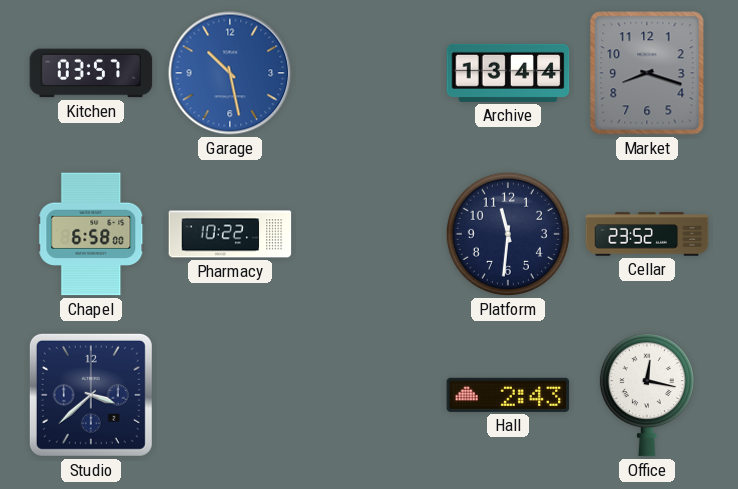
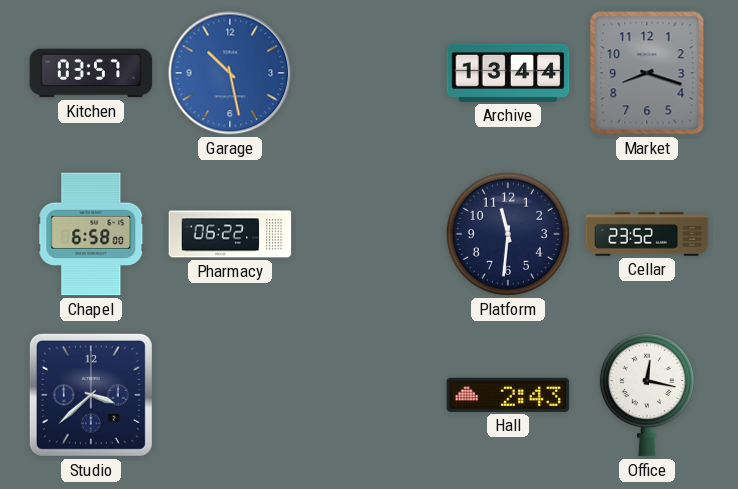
Pharmacy: 10:22 -> 06:22
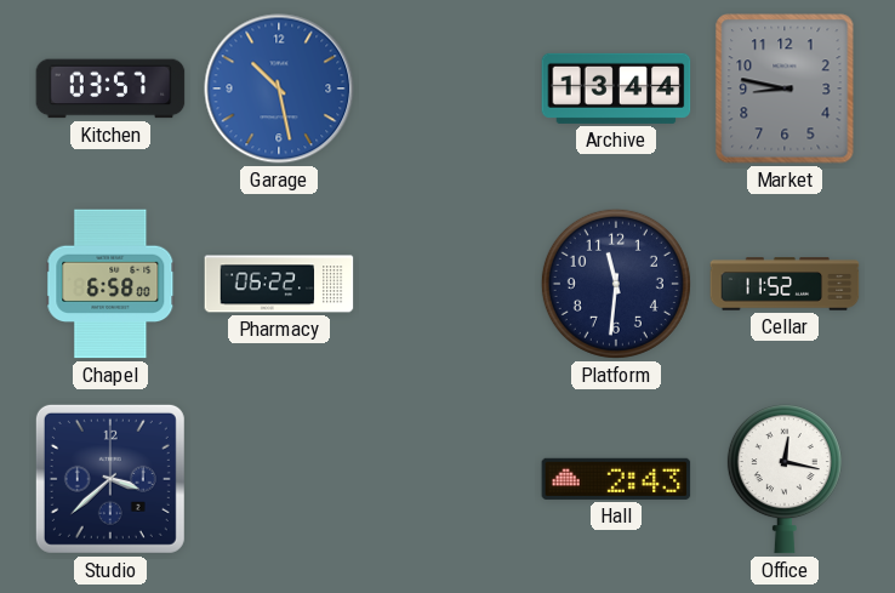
Market: 8:18 -> 8:47
Cellar: 23:52 -> 11:52
